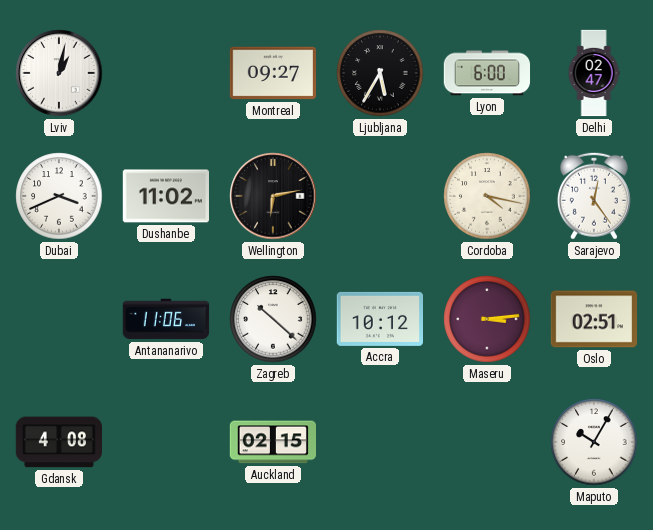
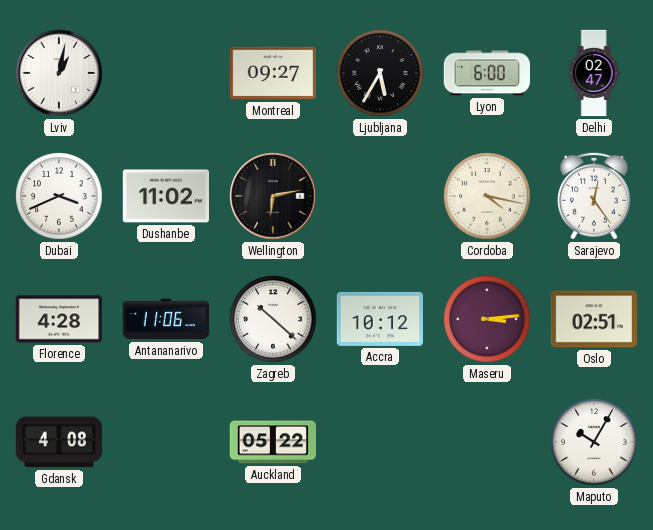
Florence: none -> 4:28
Auckland: 02:15 -> 05:22
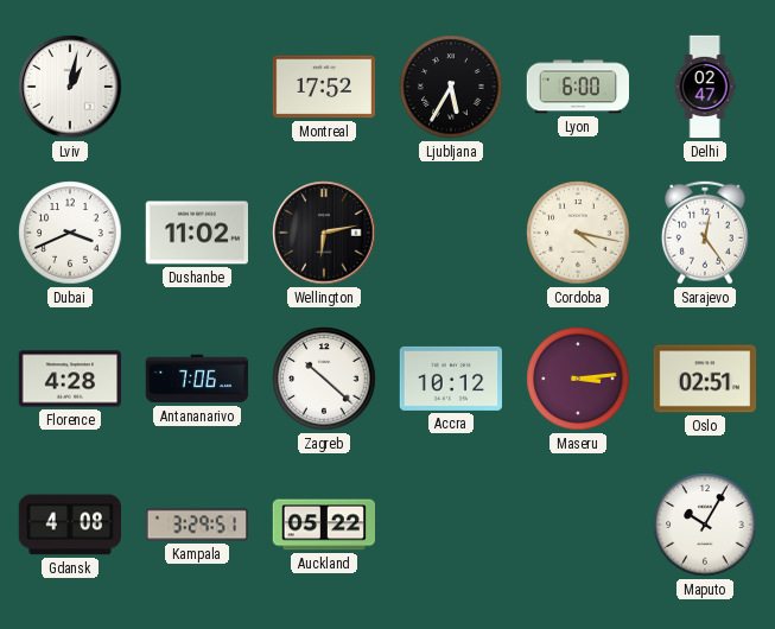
Montreal: 09:27 -> 17:52
Antananarivo: 11:06 -> 7:06
Kampala: none -> 3:29
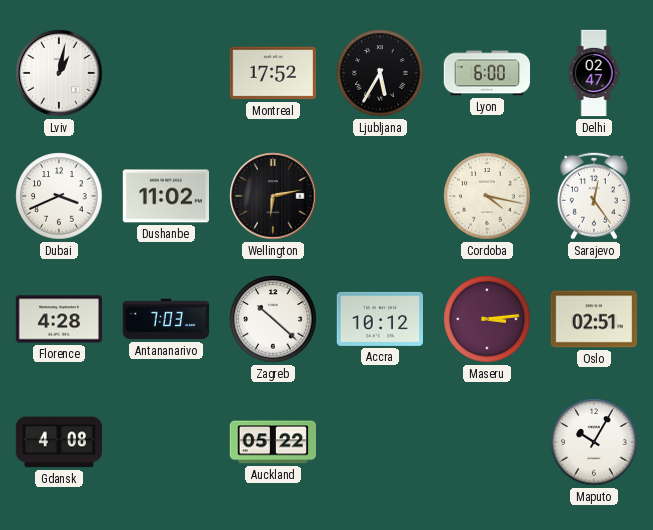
Antananarivo: 7:06 -> 7:03
Kampala: 3:29 -> none
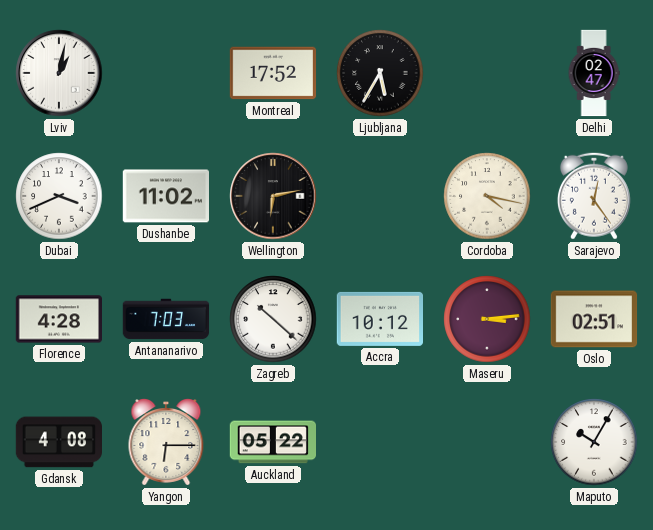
Lyon: 6:00 -> none
Yangon: none -> 6:15
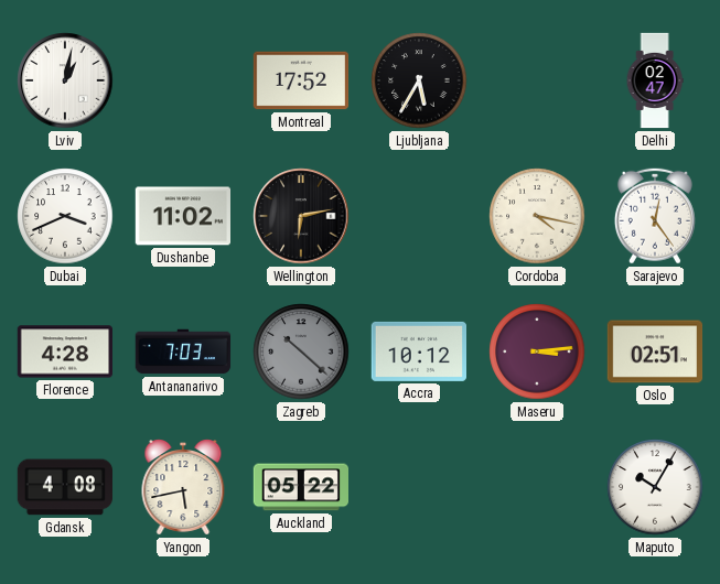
Zagreb dial: white -> grey
Yangon: 6:15 -> 5:43
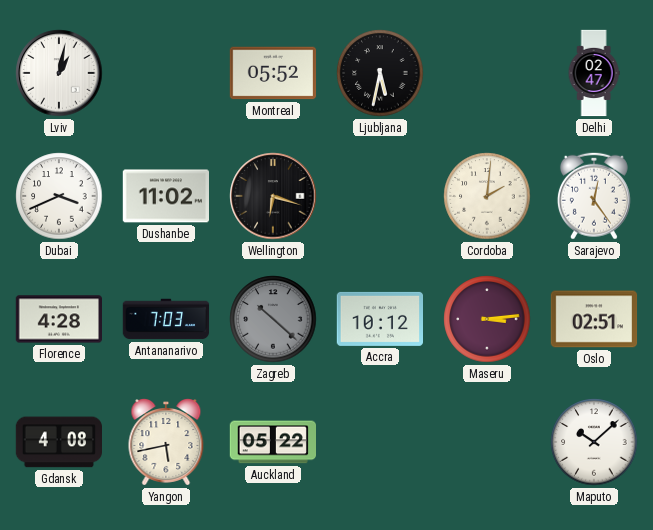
Montreal: 17:52 -> 05:52
Ljubljana: 5:35 -> 5:32
Wellington: 6:13 -> 6:18
Cordoba: 4:17 -> 2:01
Maputo: 10:05 -> 10:08
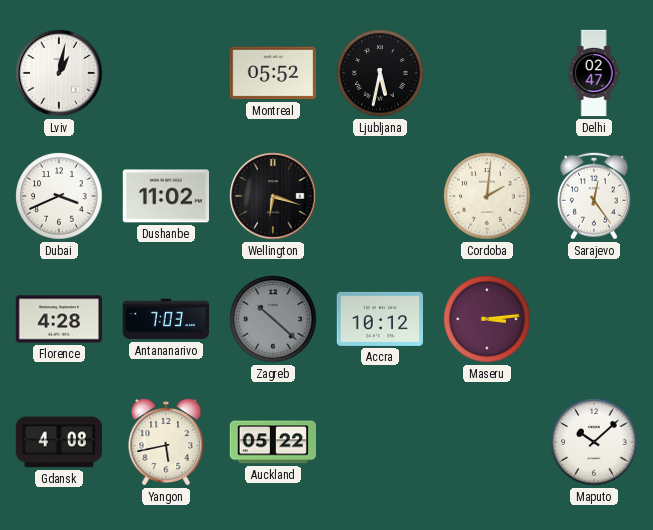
Oslo: 02:51 -> none
